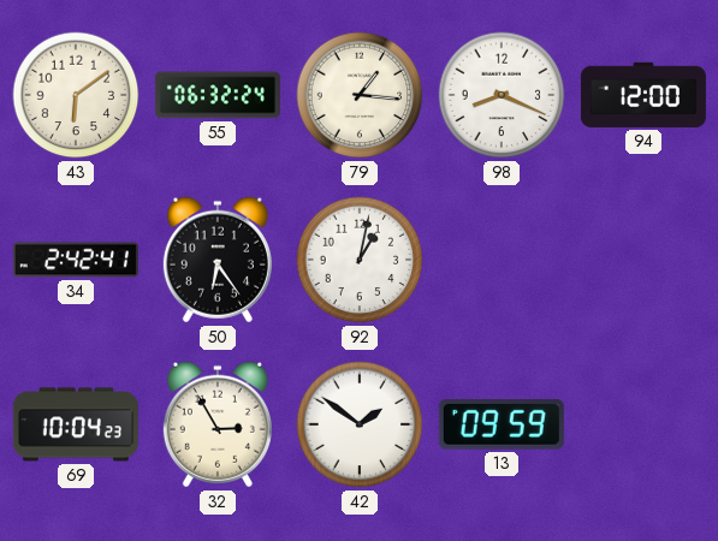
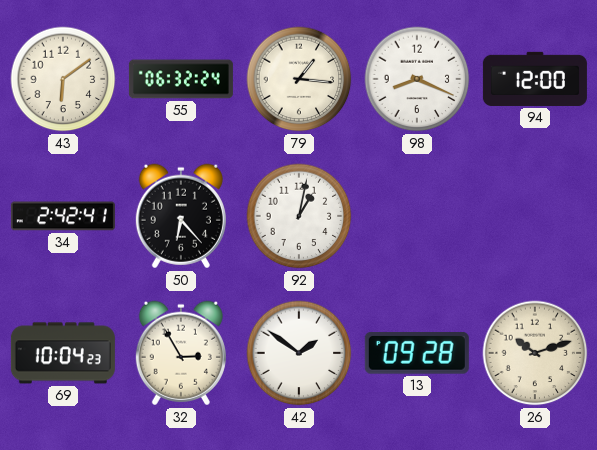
50: 6:24 -> 6:23
13: 09:59 -> 09:28
26: none -> 10:12
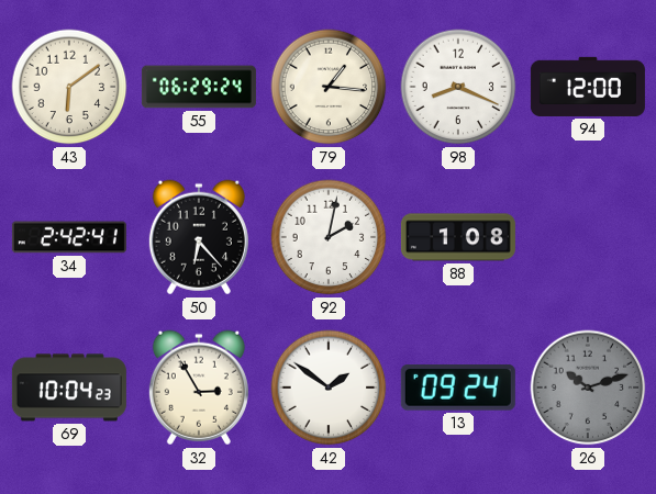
55: 06:32 -> 06:29
92: 1:02 -> 2:02
88: none -> 1:08
13: 09:28 -> 09:24
26 dial: cream -> grey
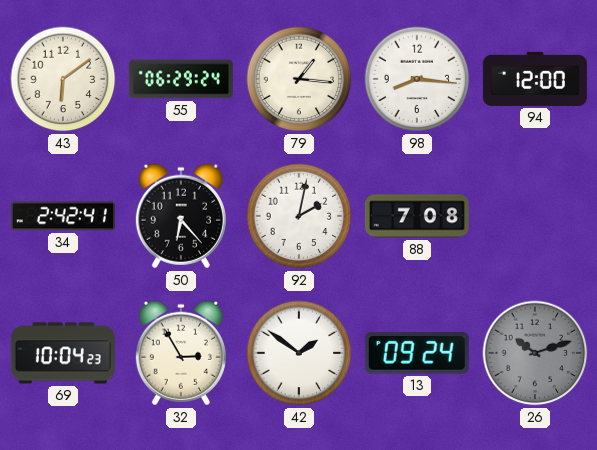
98: 8:19 -> 8:16
88: 1:08 -> 7:08
